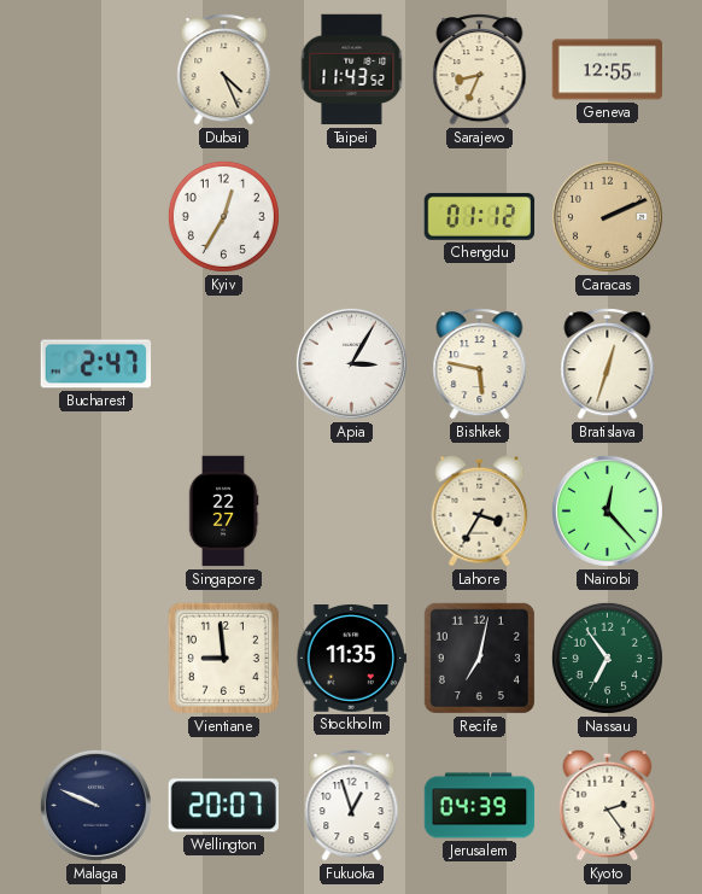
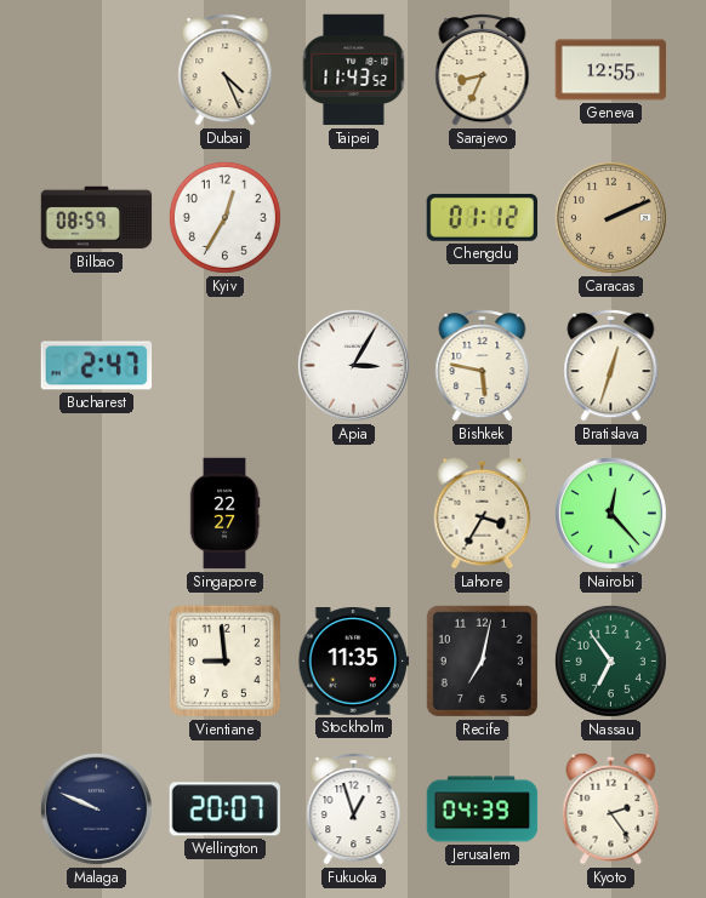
Bilbao: none -> 08:59
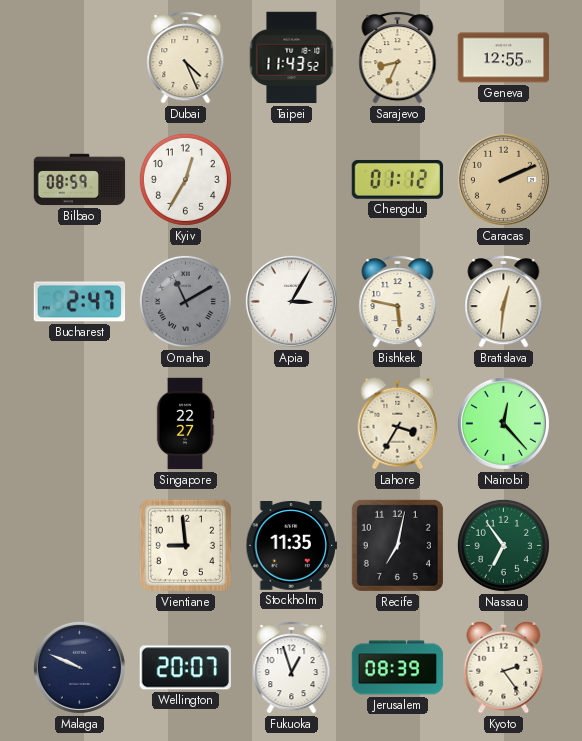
Omaha: none -> 11:10
Bratislava: 12:33 -> 12:31
Jerusalem: 04:39 -> 08:39
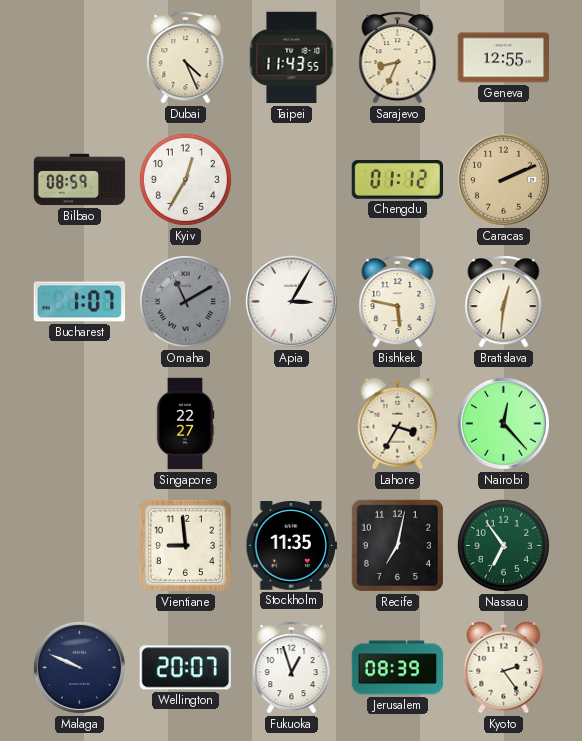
Taipei: 11:43:52 -> 11:43:55
Bucharest: 2:47 -> 1:07
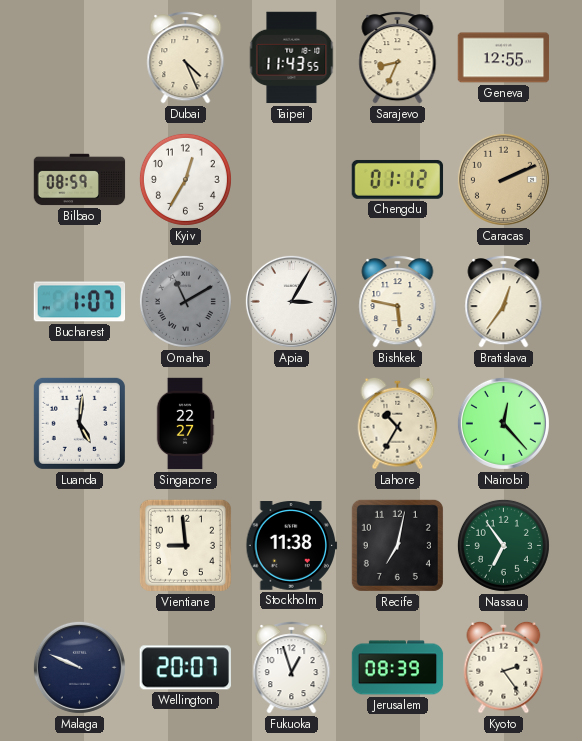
Bratislava: 12:31 -> 12:36
Luanda: none -> 5:01
Lahore: 3:35 -> 10:35
Stockholm: 11:35 -> 11:38
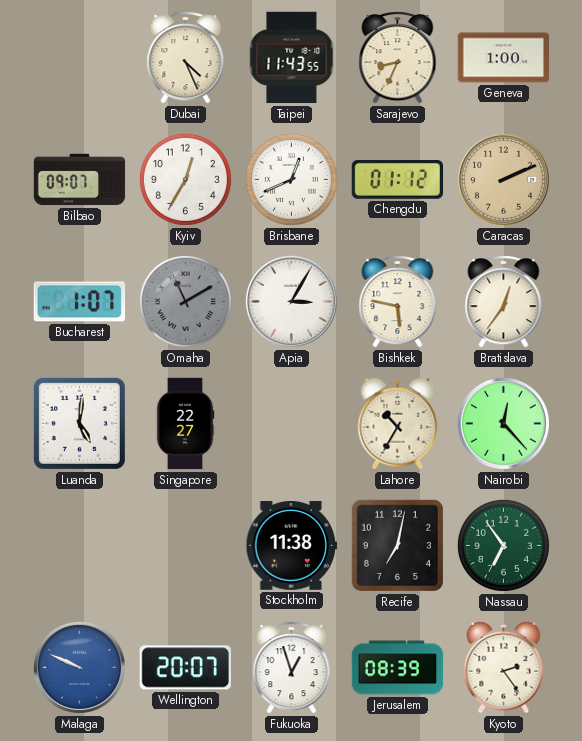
Geneva: 12:55 -> 1:00
Bilbao: 08:59 -> 09:07
Brisbane: none -> 12:41
Vientiane: 8:59 -> none
Malaga dial: navy -> blue
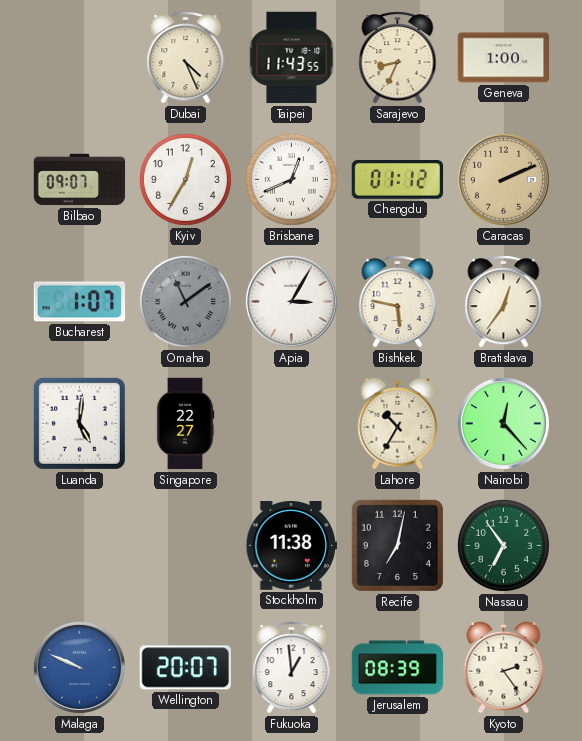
Omaha: 11:10 -> 11:09
Fukuoka: 12:57 -> 12:59
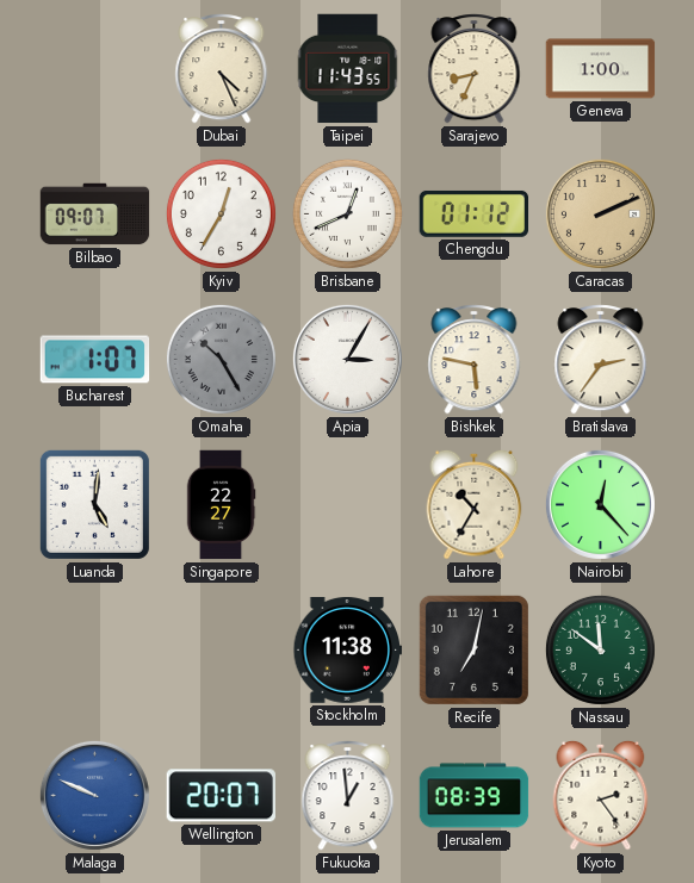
Omaha: 11:09 -> 10:25
Bratislava: 12:36 -> 2:36
Nassau: 6:54 -> 11:51
